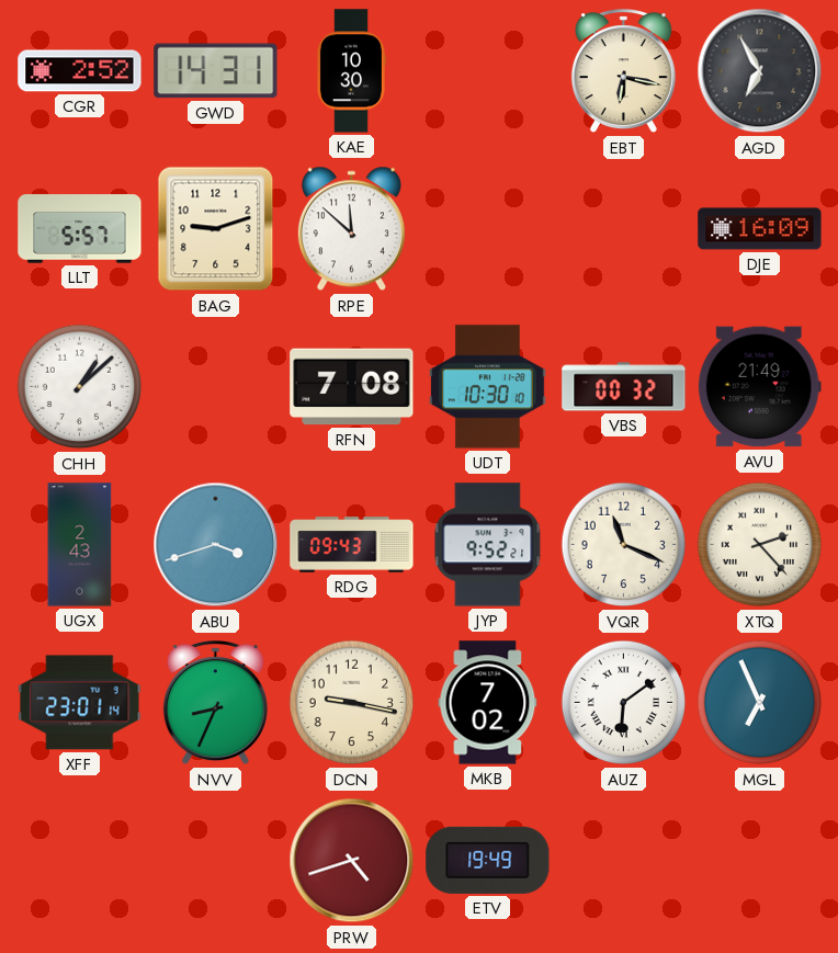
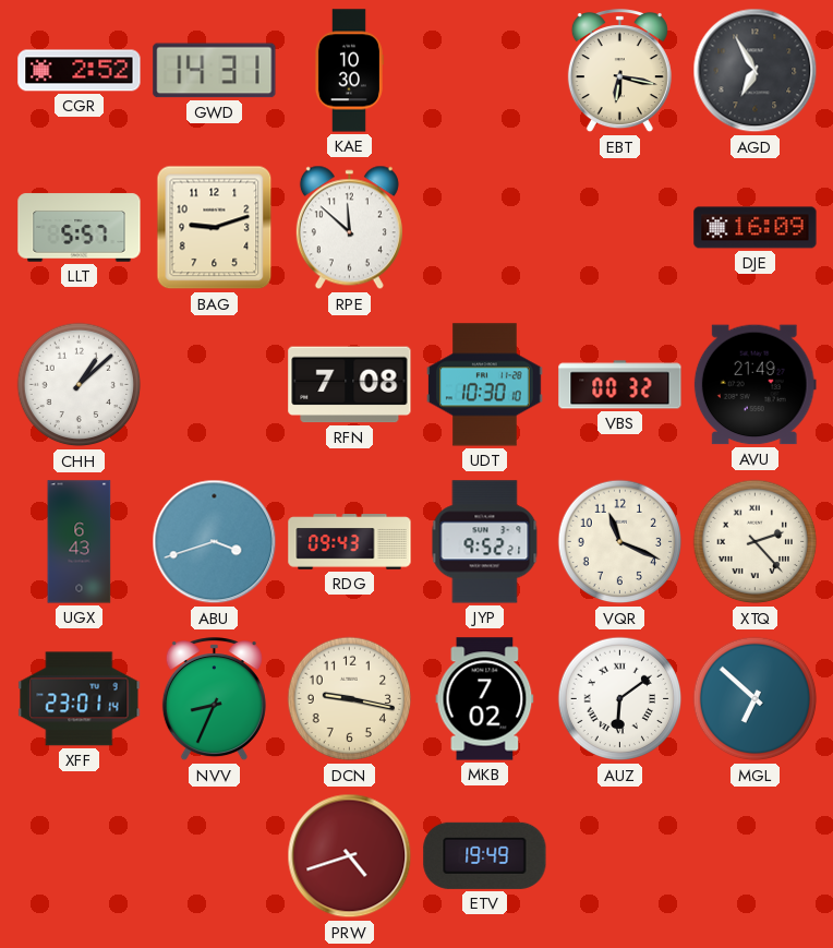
UGX: 2:43 -> 6:43
MGL: 6:56 -> 6:52
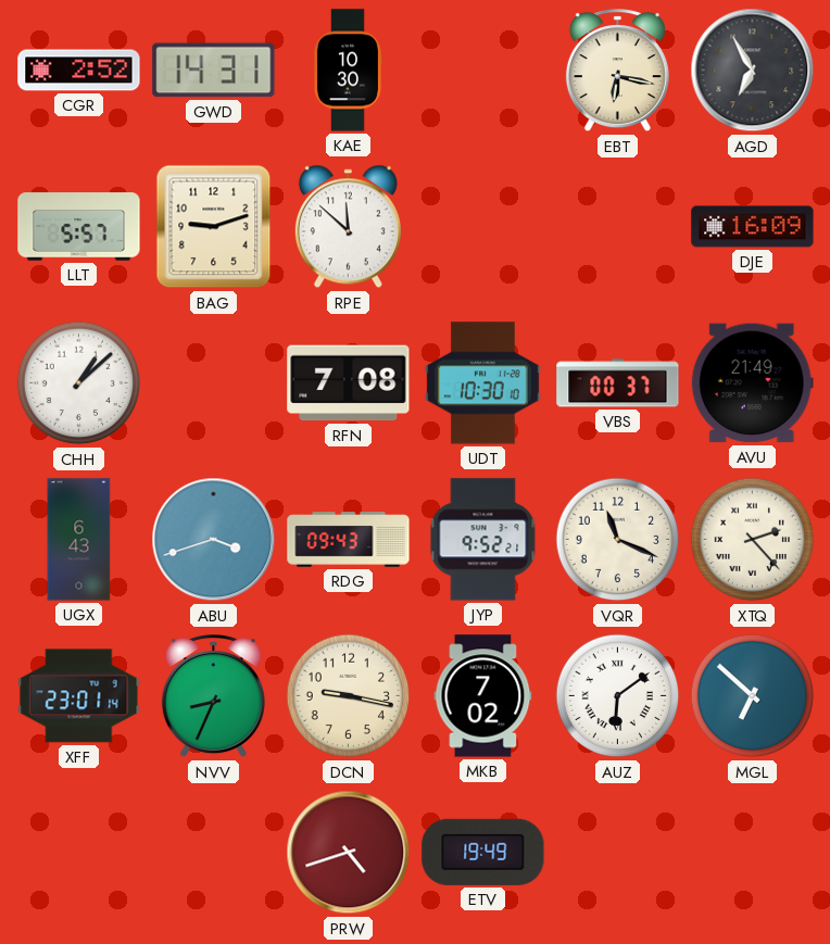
VBS: 00:32 -> 00:37
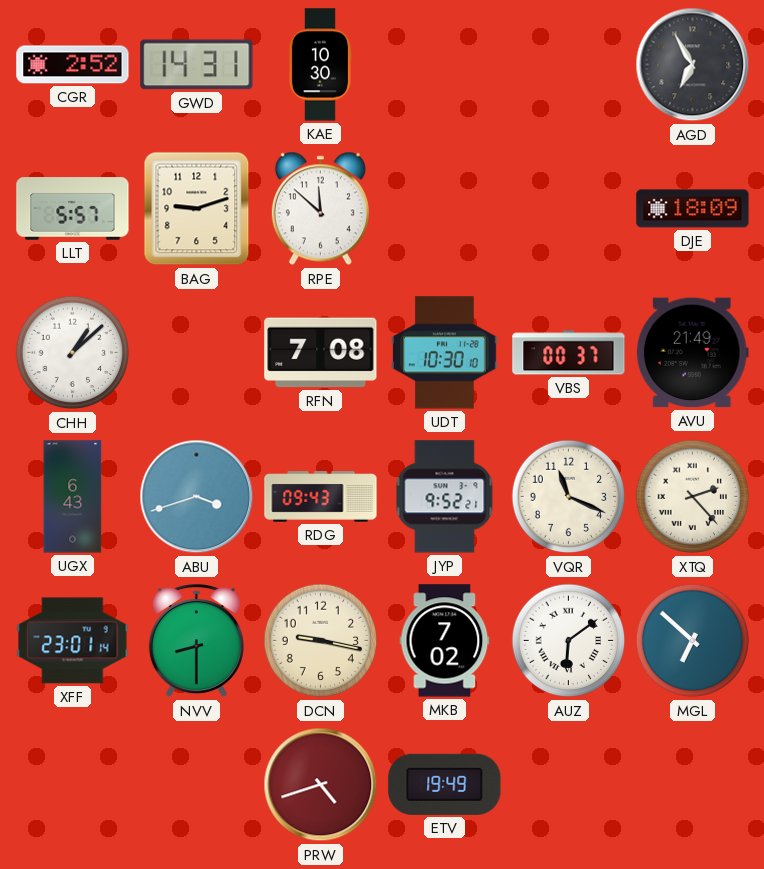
EBT: 6:17 -> none
DJE: 16:09 -> 18:09
NVV: 8:34 -> 8:30
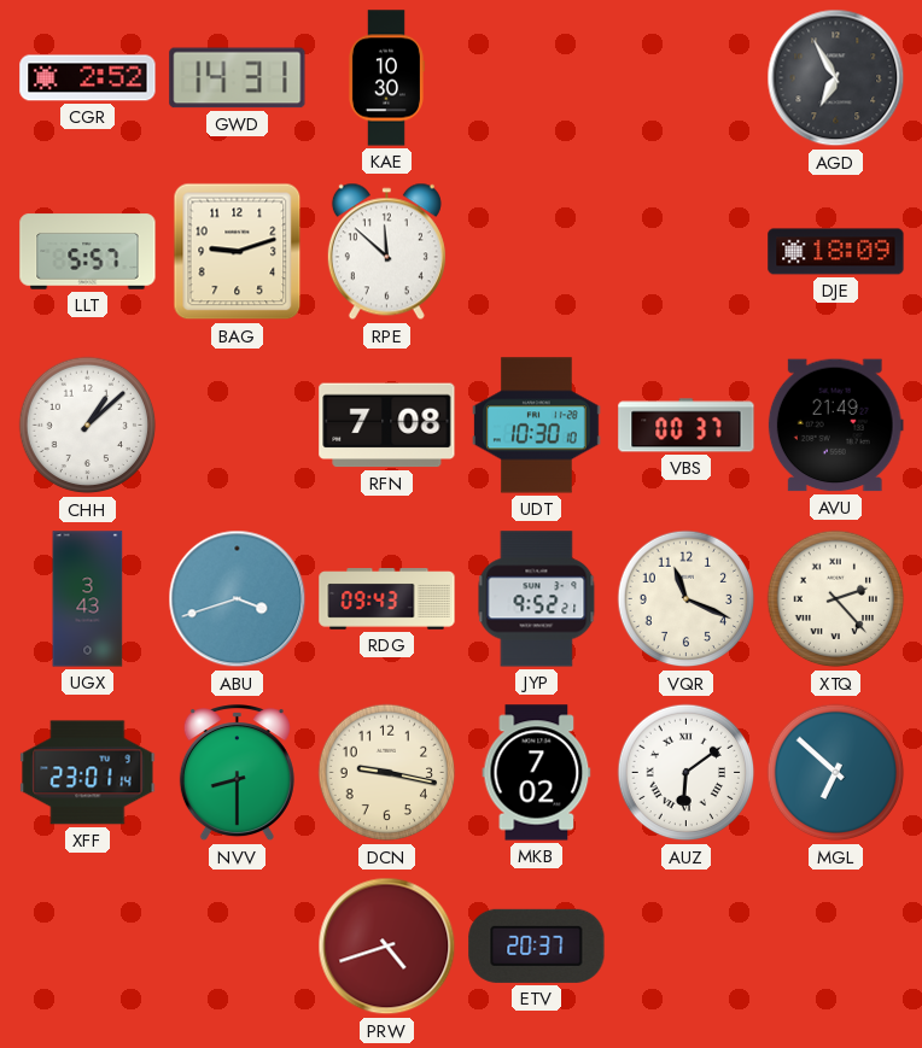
UGX: 6:43 -> 3:43
ETV: 19:49 -> 20:37
